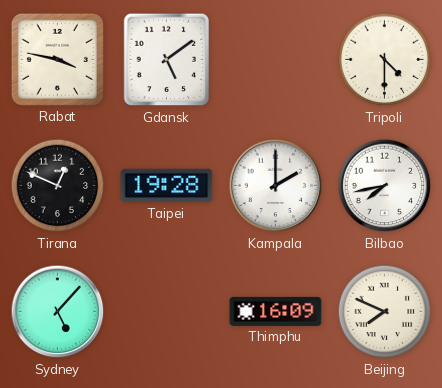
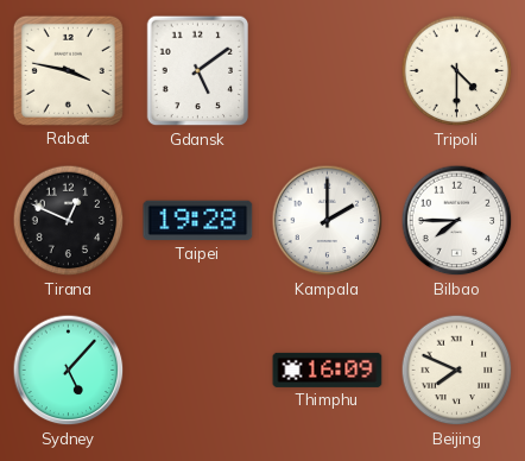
Bilbao: 7:43 -> 7:45
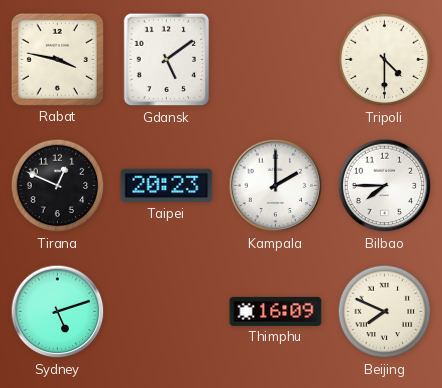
Taipei: 19:28 -> 20:23
Sydney: 5:07 -> 5:12
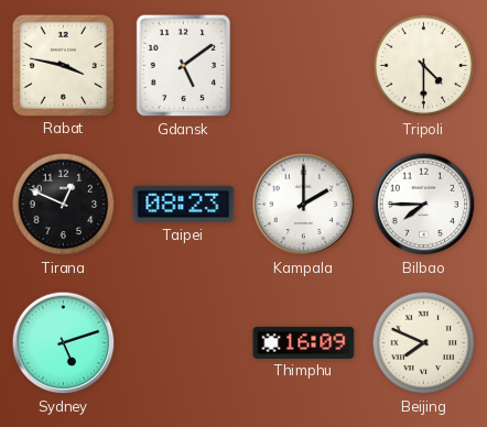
Taipei: 20:23 -> 08:23
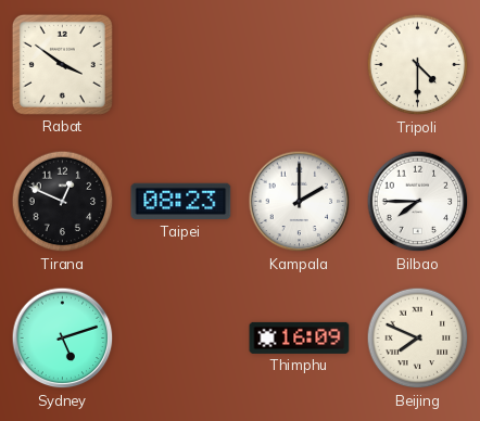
Rabat: 3:47 -> 3:51
Gdansk: 5:09 -> none
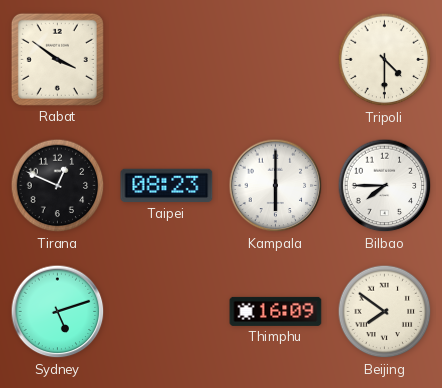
Kampala: 2:00 -> 6:00
Beijing: 7:49 -> 7:51
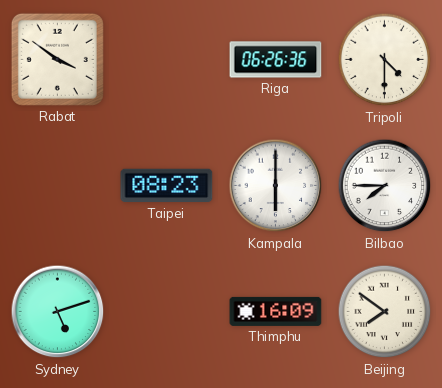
Riga: none -> 06:26
Tirana: 12:49 -> none
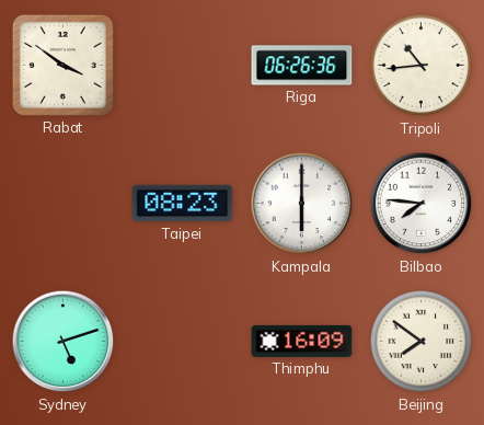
Tripoli: 4:30 -> 10:44
Bilbao: 7:45 -> 7:46
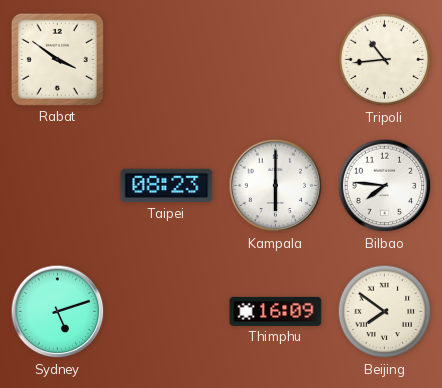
Riga: 06:26 -> none
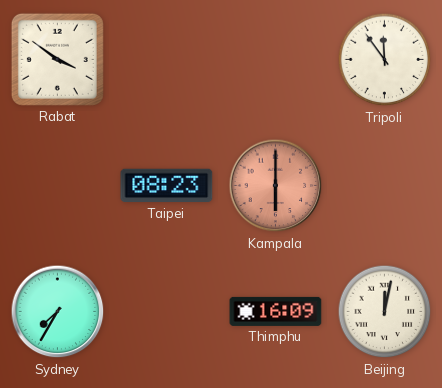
Tripoli: 10:44 -> 11:54
Kampala dial: white -> salmon
Bilbao: 7:46 -> none
Sydney: 5:12 -> 7:35
Beijing: 7:51 -> 12:02
